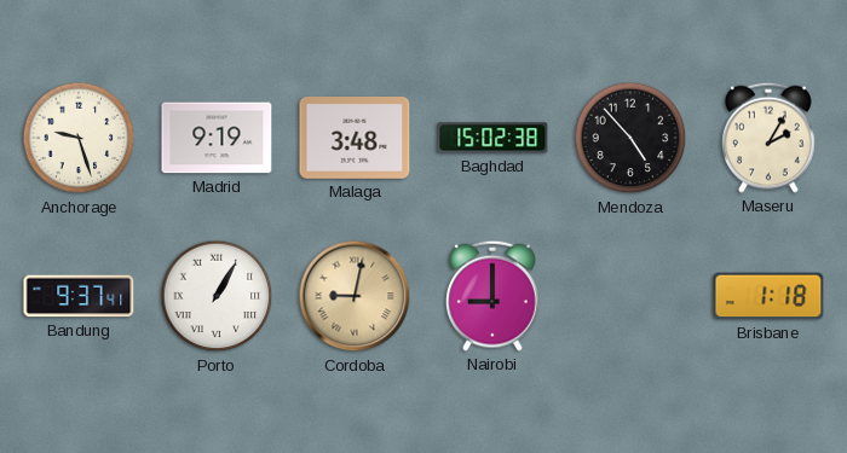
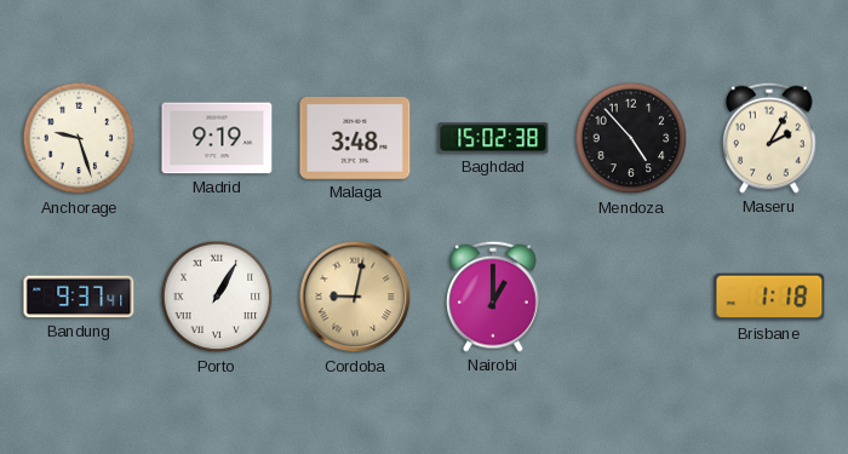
Nairobi: 9:00 -> 1:00
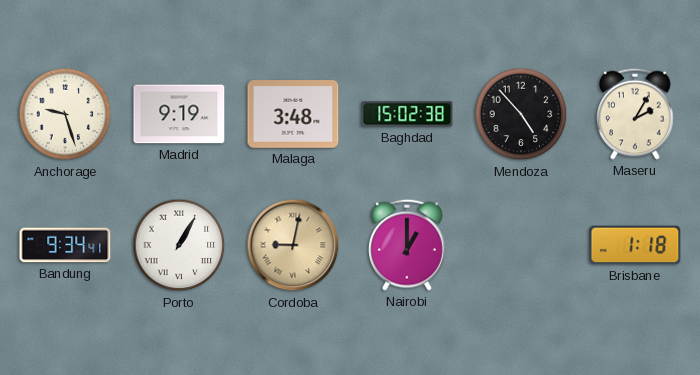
Bandung: 9:37 -> 9:34
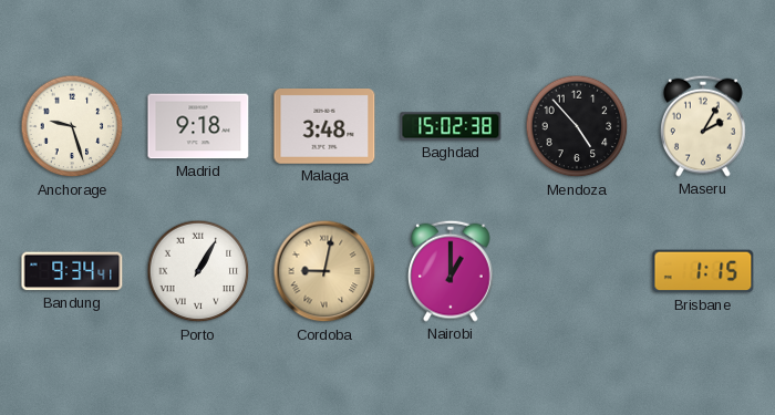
Madrid: 9:19 -> 9:18
Brisbane: 1:18 -> 1:15
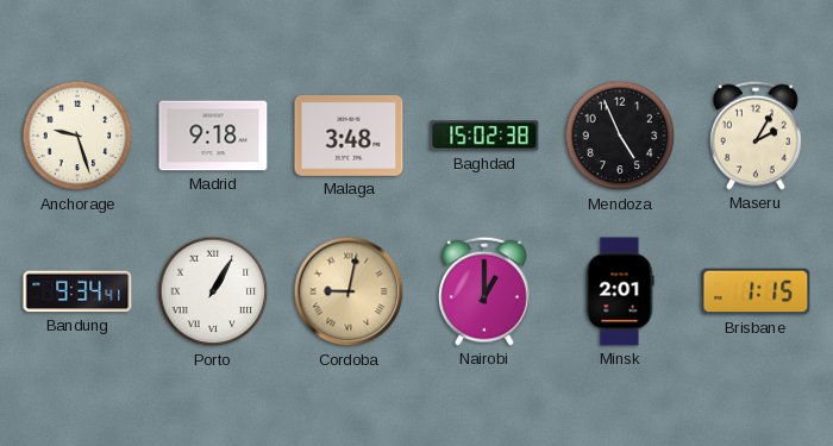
Mendoza: 4:53 -> 4:56
Minsk: none -> 2:01
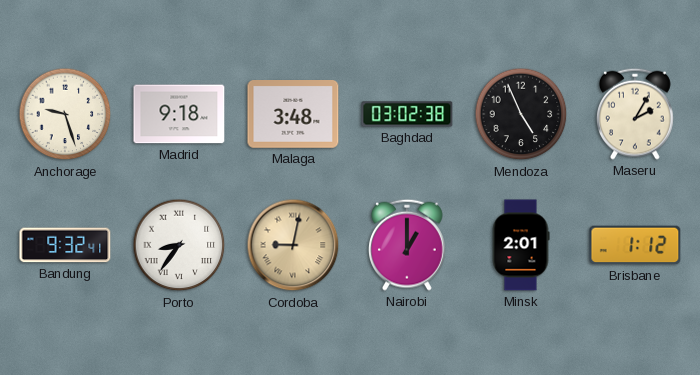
Baghdad: 15:02 -> 03:02
Bandung: 9:34 -> 9:32
Porto: 1:05 -> 8:36
Brisbane: 1:15 -> 1:12
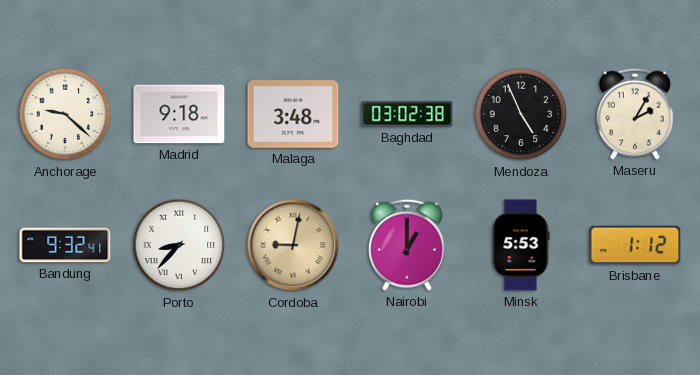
Anchorage: 9:27 -> 9:22
Porto: 8:36 -> 8:37
Minsk: 2:01 -> 5:53
